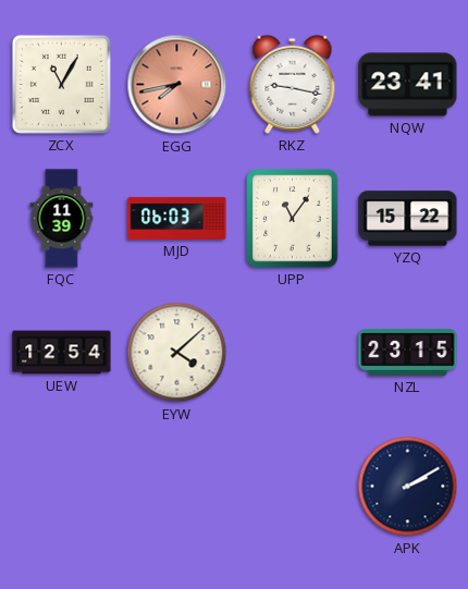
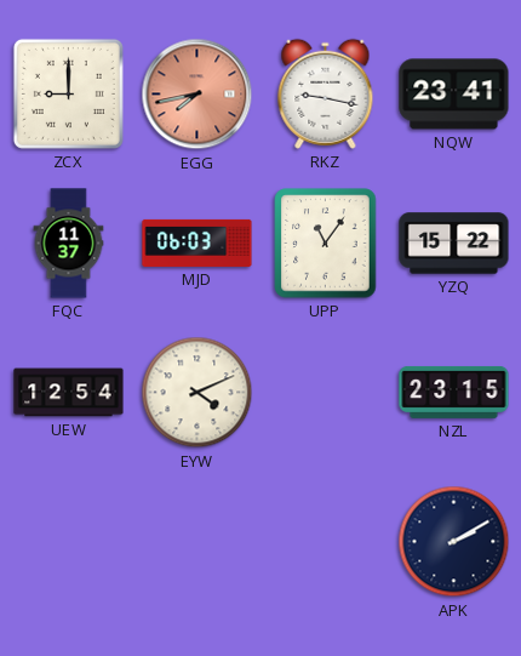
ZCX: 11:05 -> 9:00
FQC: 11:39 -> 11:37
EYW: 4:08 -> 4:11
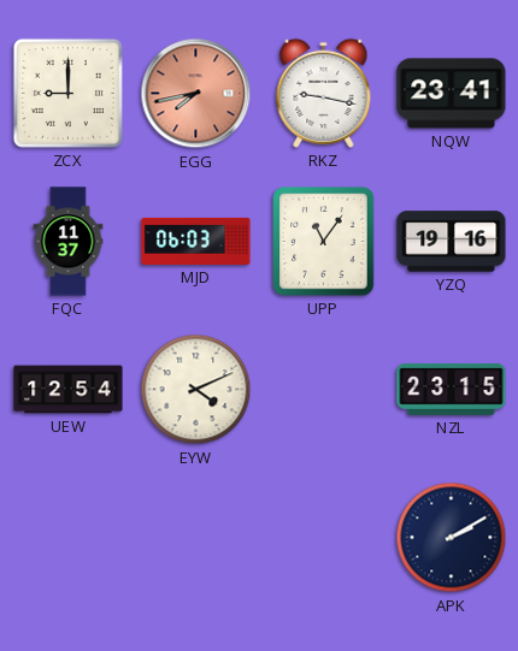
YZQ: 15:22 -> 19:16
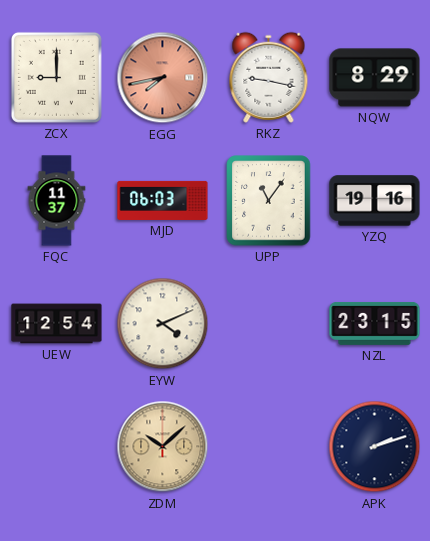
NQW: 23:41 -> 8:29
ZDM: none -> 10:08
APK: 2:10 -> 2:12
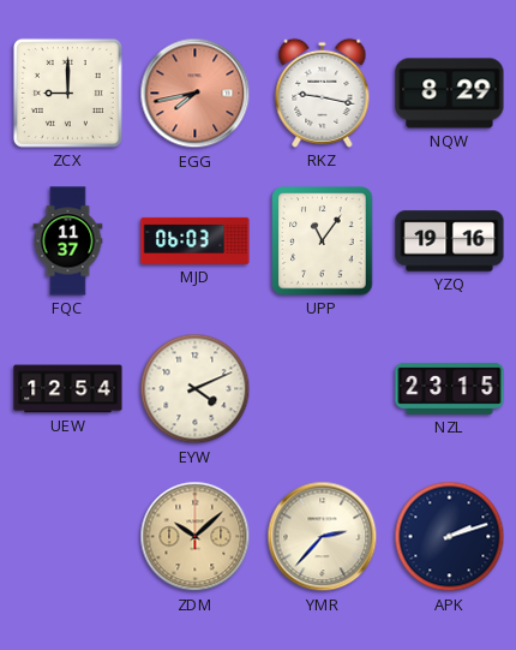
YMR: none -> 2:37
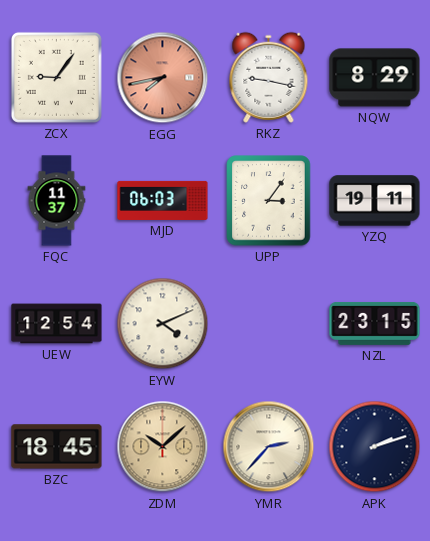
ZCX: 9:00 -> 9:06
UPP: 11:06 -> 3:06
YZQ: 19:16 -> 19:11
BZC: none -> 18:45
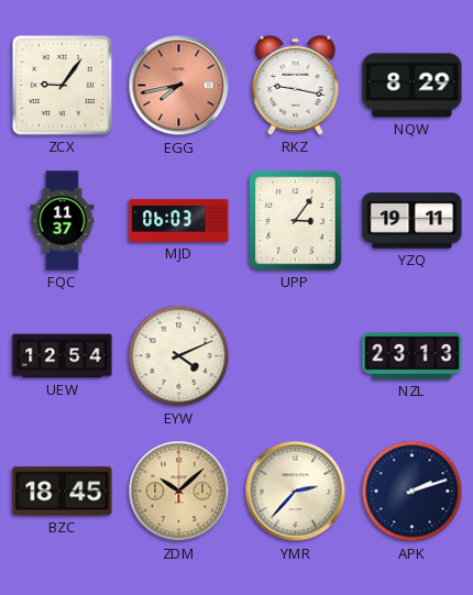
NZL: 23:15 -> 23:13
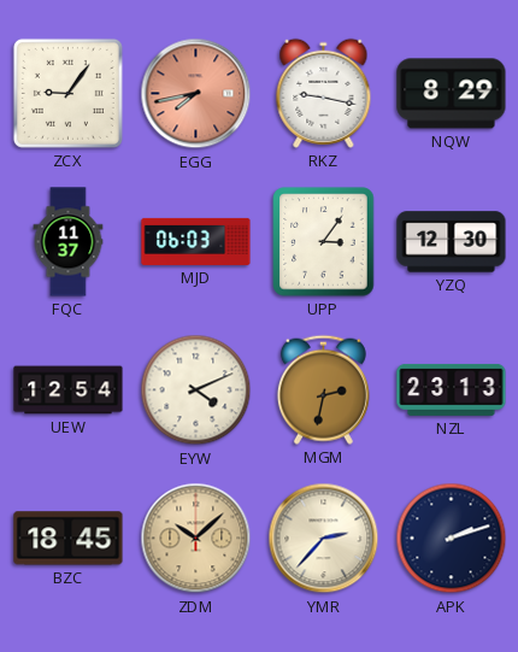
YZQ: 19:11 -> 12:30
MGM: none -> 2:32
